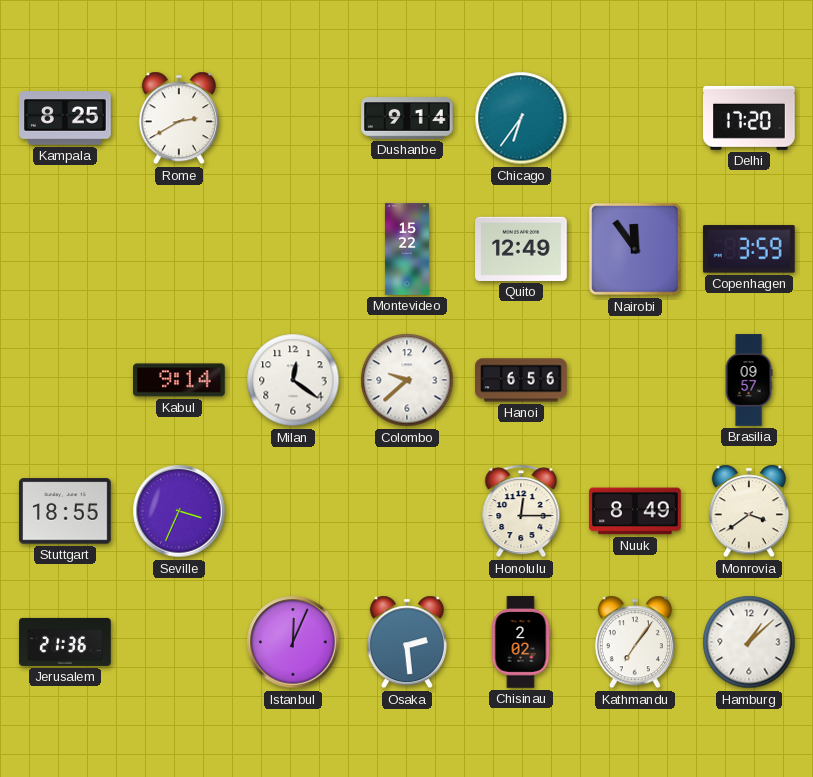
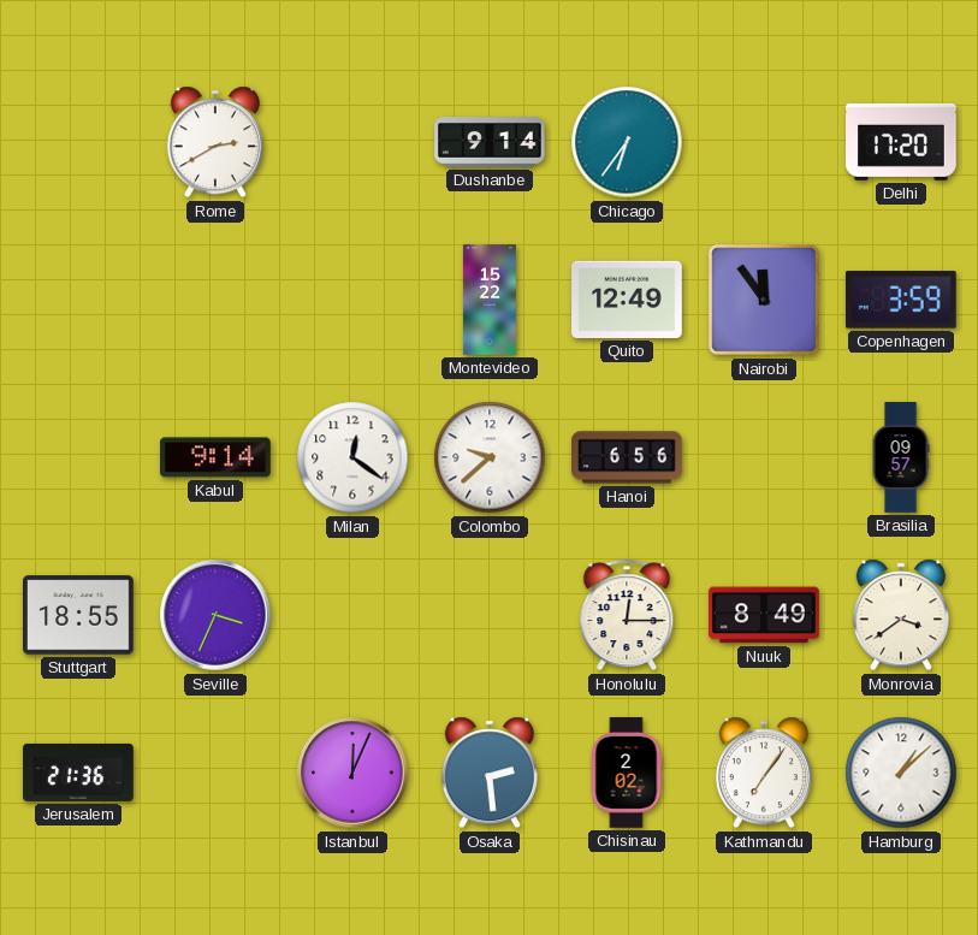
Kampala: 8:25 -> none
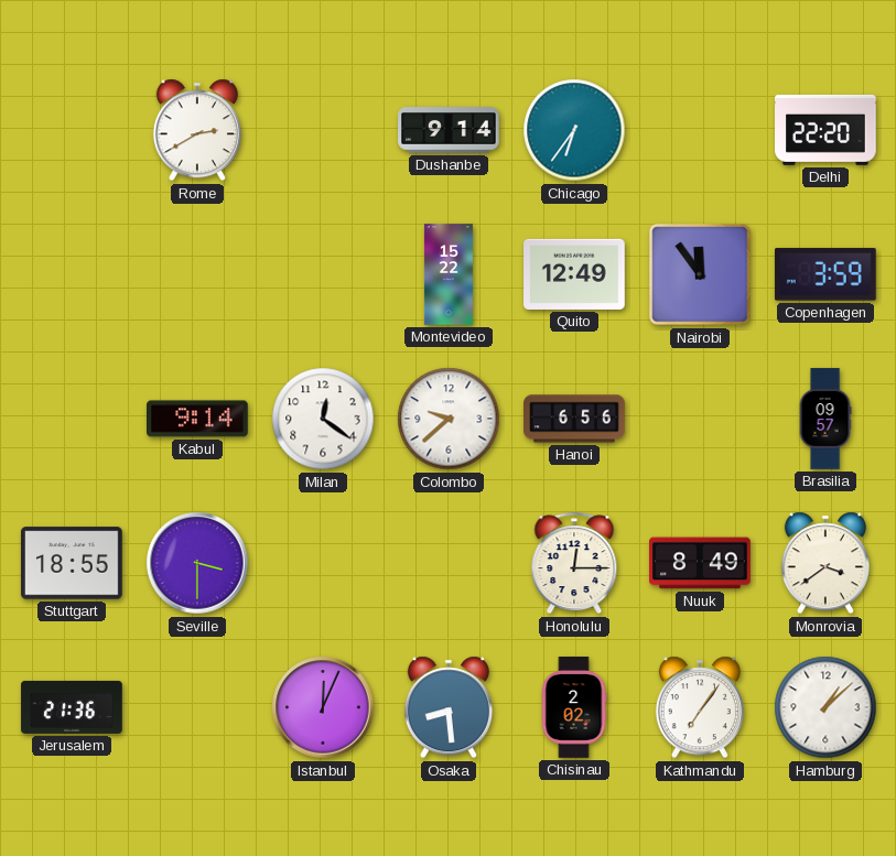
Delhi: 17:20 -> 22:20
Seville: 3:34 -> 3:30
Osaka: 2:29 -> 8:29
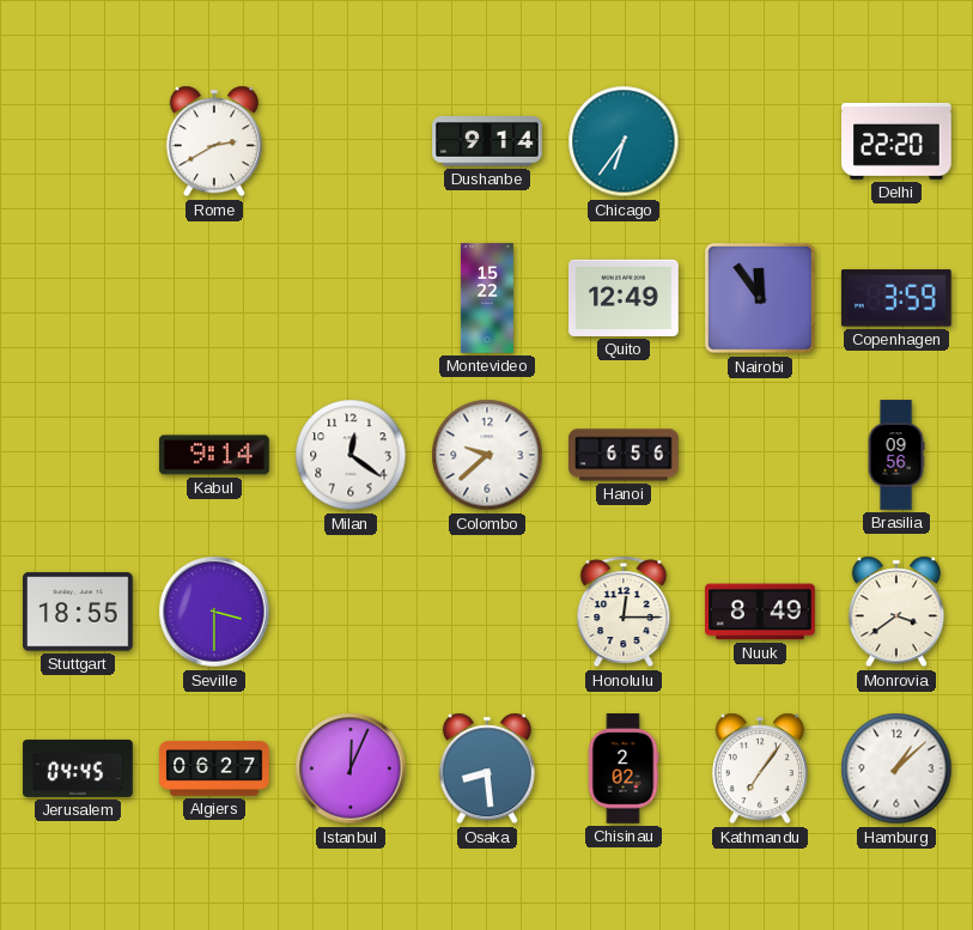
Brasilia: 09:57 -> 09:56
Jerusalem: 21:36 -> 04:45
Algiers: none -> 06:27
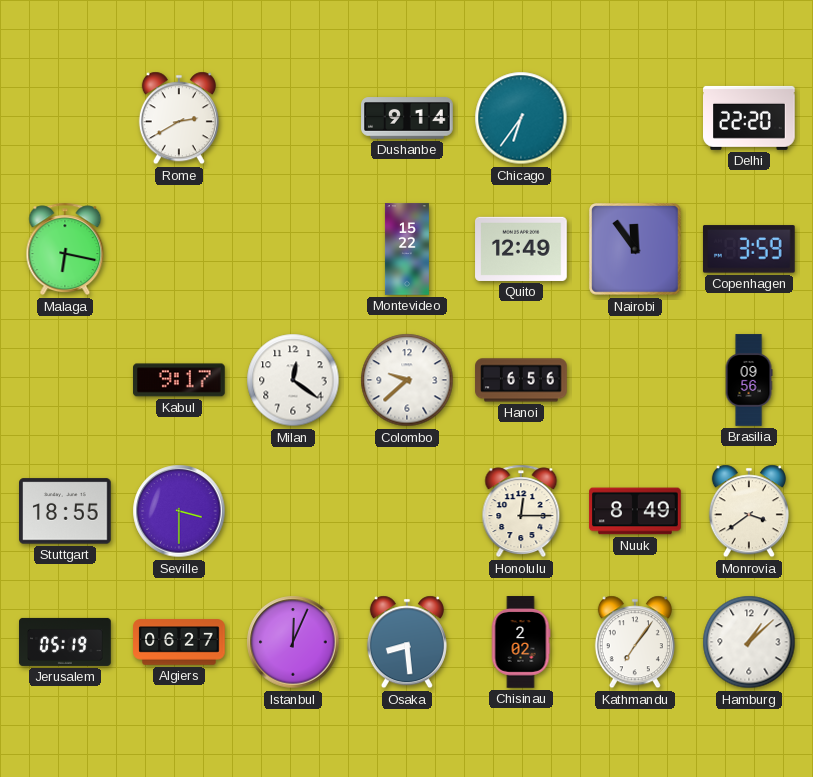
Malaga: none -> 6:17
Kabul: 9:14 -> 9:17
Jerusalem: 04:45 -> 05:19
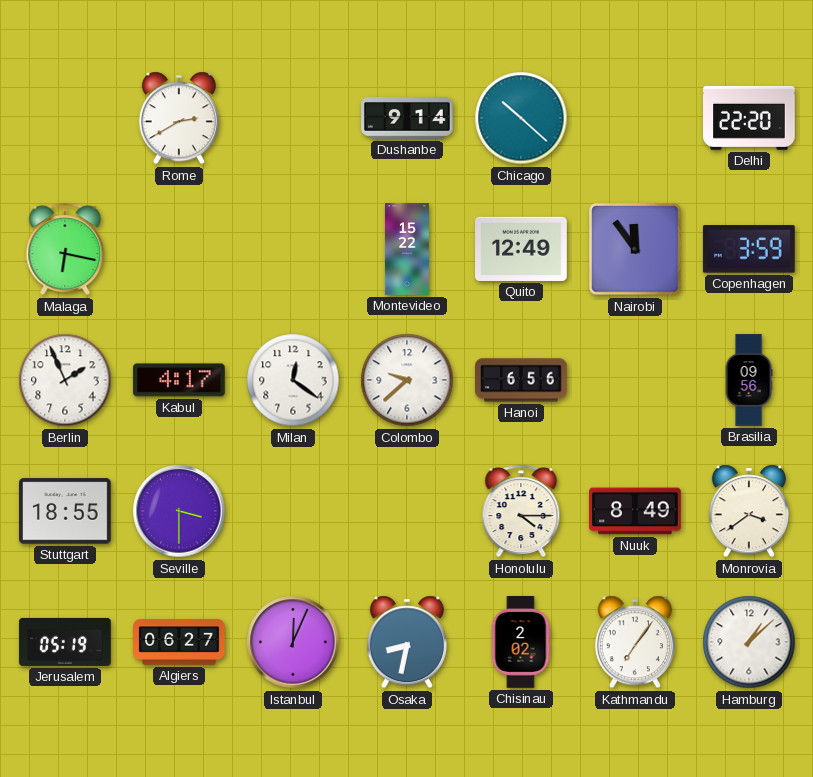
Chicago: 6:36 -> 10:22
Berlin: none -> 1:56
Kabul: 9:17 -> 4:17
Honolulu: 12:15 -> 4:15
Osaka: 8:29 -> 8:32
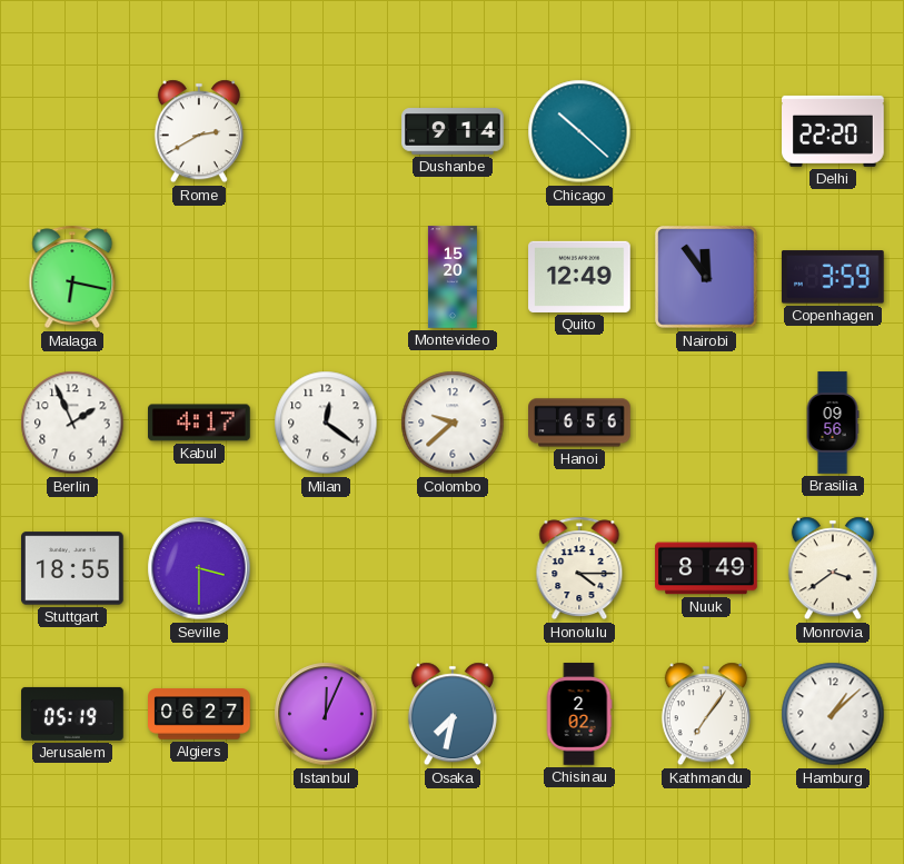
Montevideo: 15:22 -> 15:20
Osaka: 8:32 -> 7:32
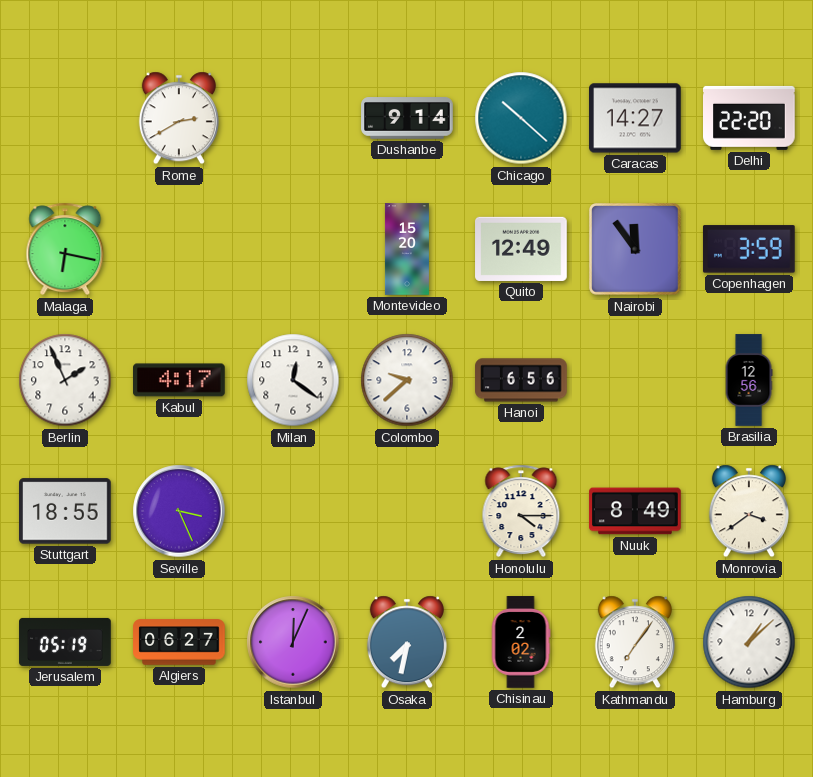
Caracas: none -> 14:27
Brasilia: 09:56 -> 12:56
Seville: 3:30 -> 3:26
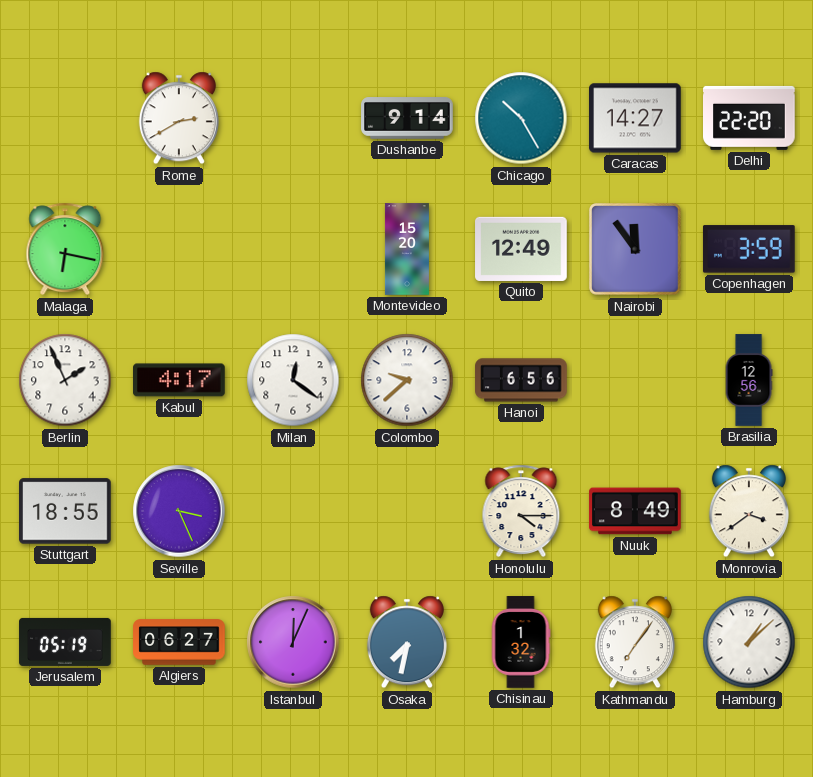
Chicago: 10:22 -> 10:25
Chisinau: 2:02 -> 1:32
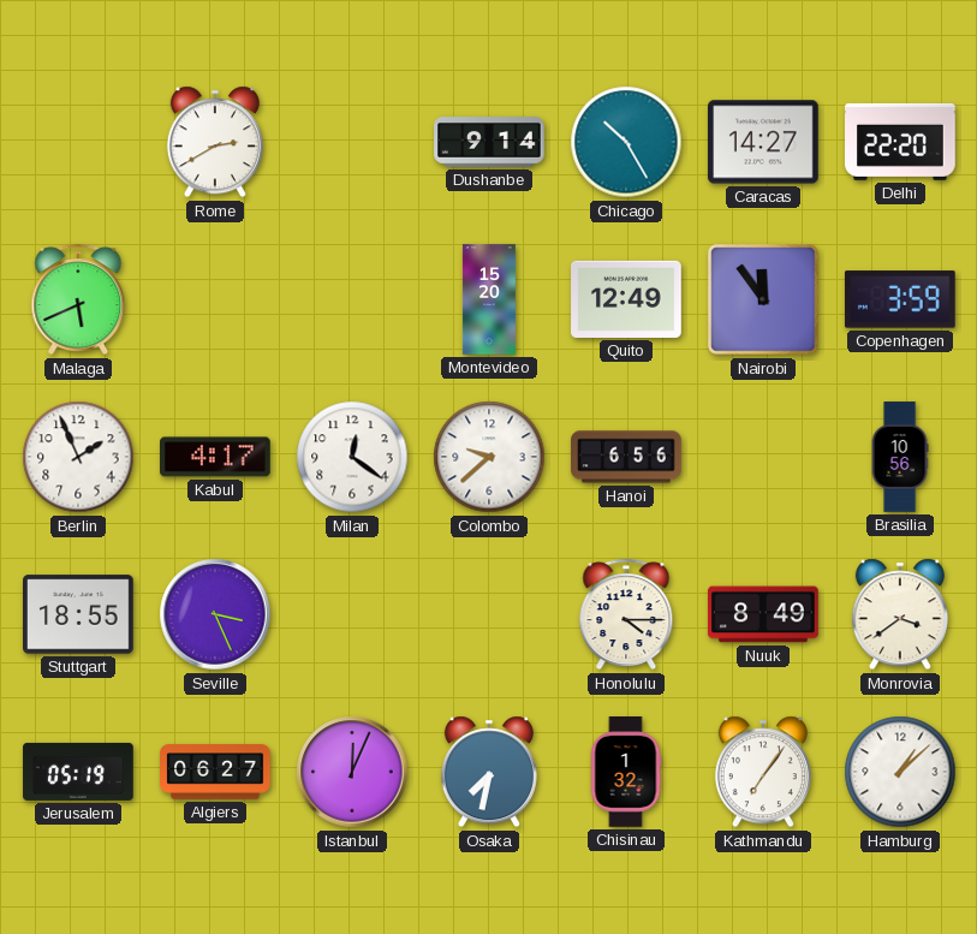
Malaga: 6:17 -> 5:41
Brasilia: 12:56 -> 10:56
